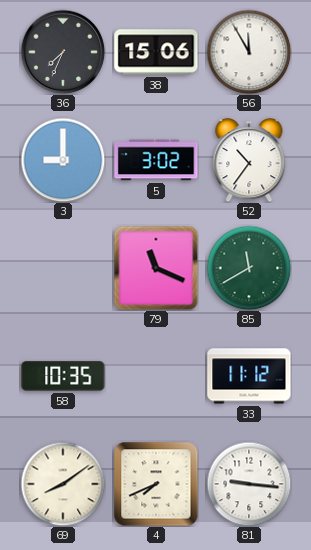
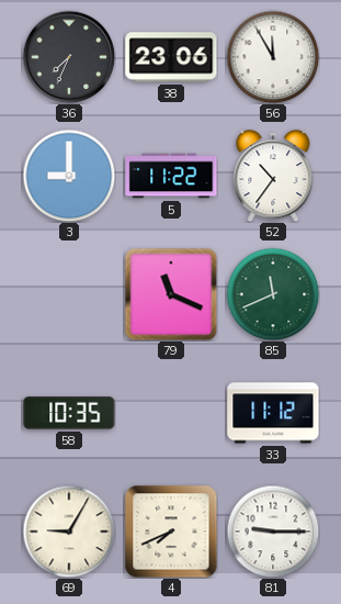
38: 15:06 -> 23:06
5: 3:02 -> 11:22
85: 11:40 -> 11:41
69: 8:09 -> 9:05
81: 9:16 -> 9:15
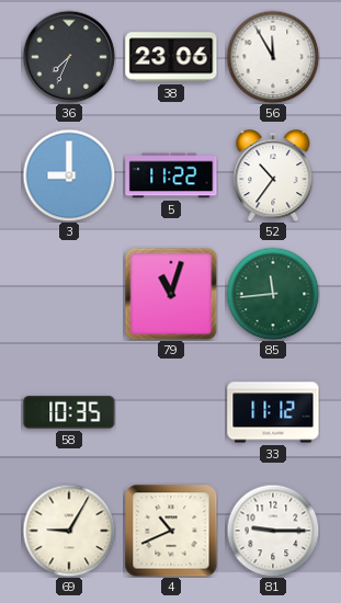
79: 11:19 -> 11:03
85: 11:41 -> 11:44
4: 7:41 -> 10:41
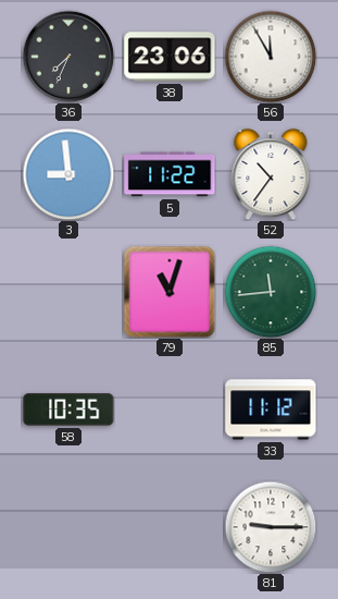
3: 9:00 -> 8:59
69: 9:05 -> none
4: 10:41 -> none
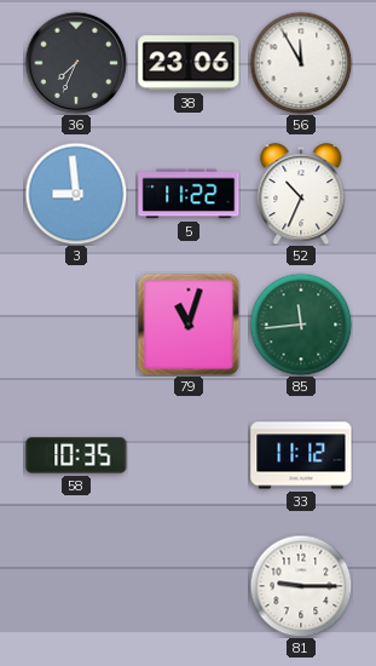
52: 10:36 -> 10:34
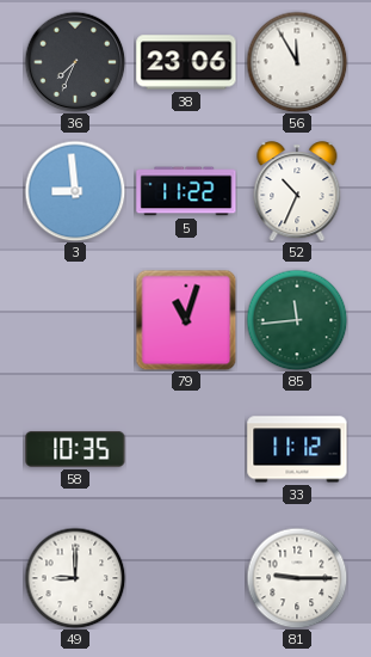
49: none -> 9:00
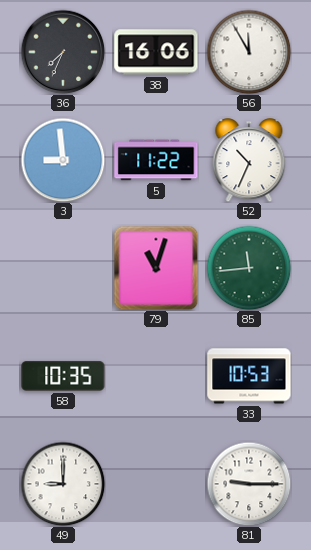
38: 23:06 -> 16:06
33: 11:12 -> 10:53
